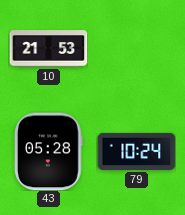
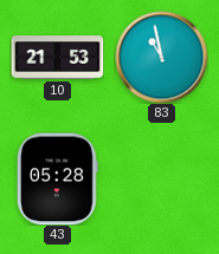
83: none -> 10:58
79: 10:24 -> none
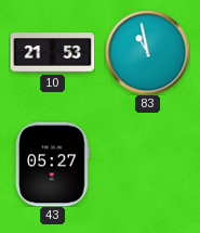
43: 05:28 -> 05:27
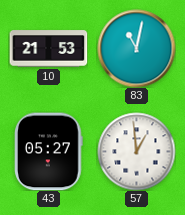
83: 10:58 -> 11:02
57: none -> 12:59
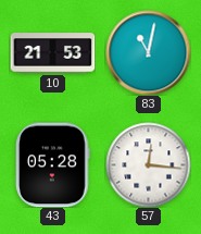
43: 05:27 -> 05:28
57: 12:59 -> 12:16
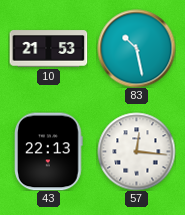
83: 11:02 -> 10:28
43: 05:28 -> 22:13
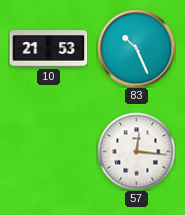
83: 10:28 -> 10:26
43: 22:13 -> none
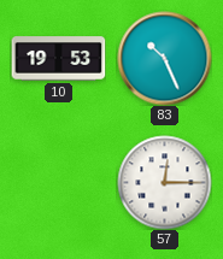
10: 21:53 -> 19:53
57: 12:16 -> 12:15
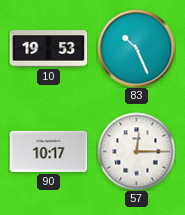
90: none -> 10:17
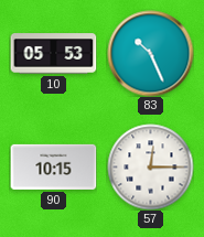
10: 19:53 -> 05:53
90: 10:17 -> 10:15
